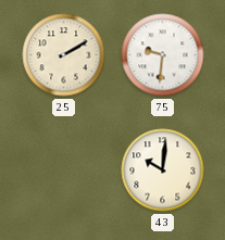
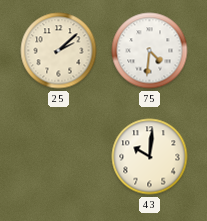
25: 2:10 -> 2:08
75: 9:31 -> 4:31
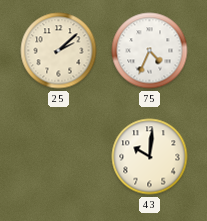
75: 4:31 -> 4:34
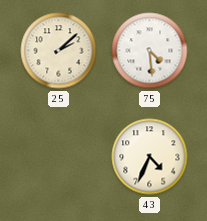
75: 4:34 -> 4:29
43: 10:01 -> 4:34
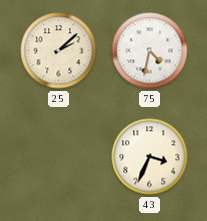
75: 4:29 -> 4:32
43: 4:34 -> 3:34
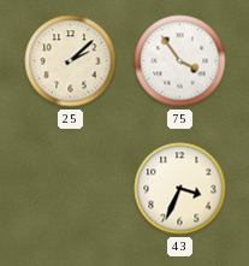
75: 4:32 -> 3:54
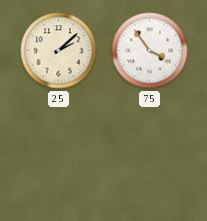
43: 3:34 -> none
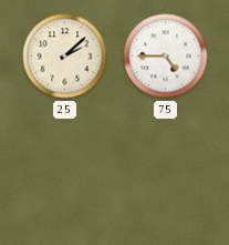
75: 3:54 -> 4:45
